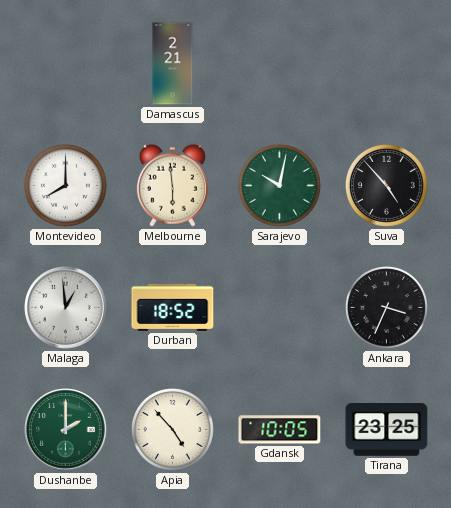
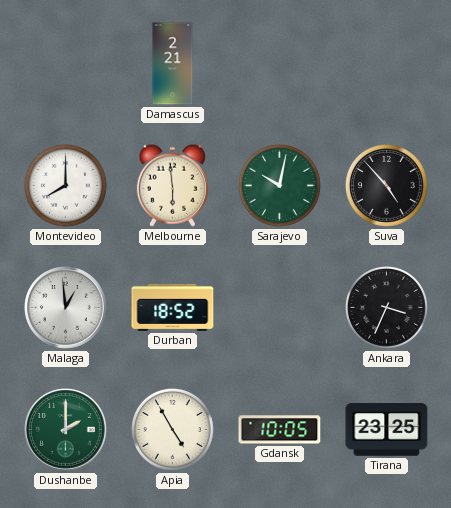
Apia: 4:53 -> 4:55
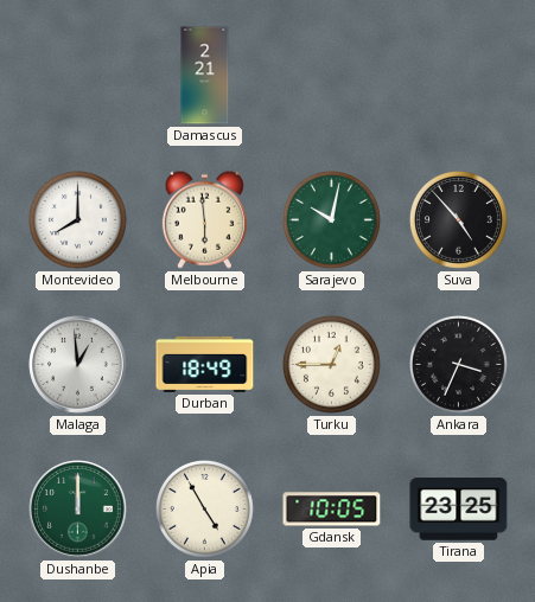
Durban: 18:52 -> 18:49
Turku: none -> 12:45
Dushanbe: 2:00 -> 12:00
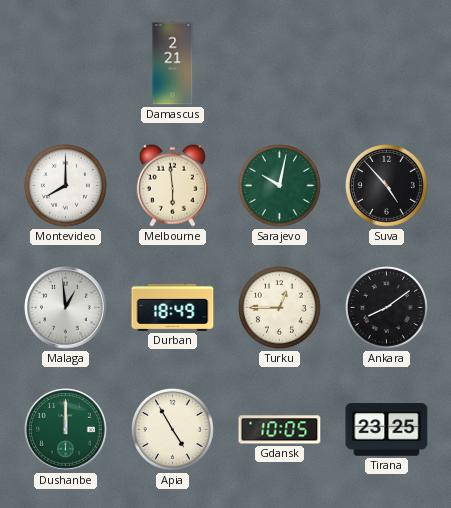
Ankara: 3:34 -> 8:09
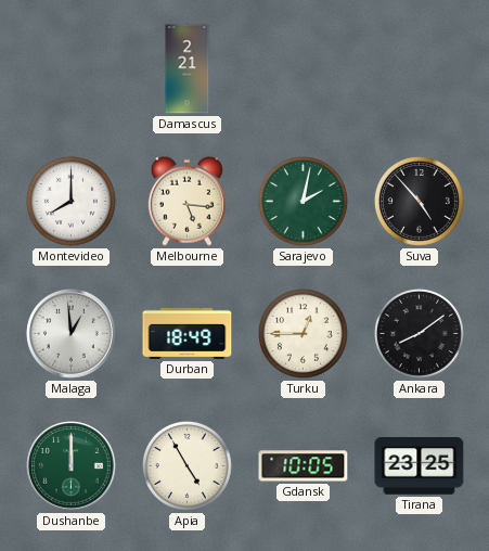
Melbourne: 5:59 -> 5:16
Sarajevo: 10:02 -> 2:02
